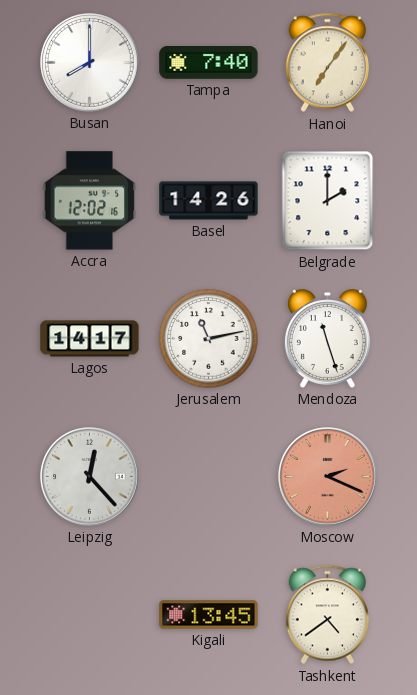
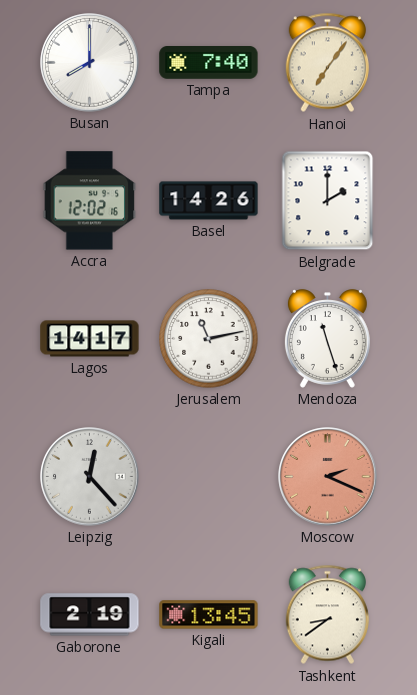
Gaborone: none -> 2:19
Tashkent: 4:39 -> 8:39
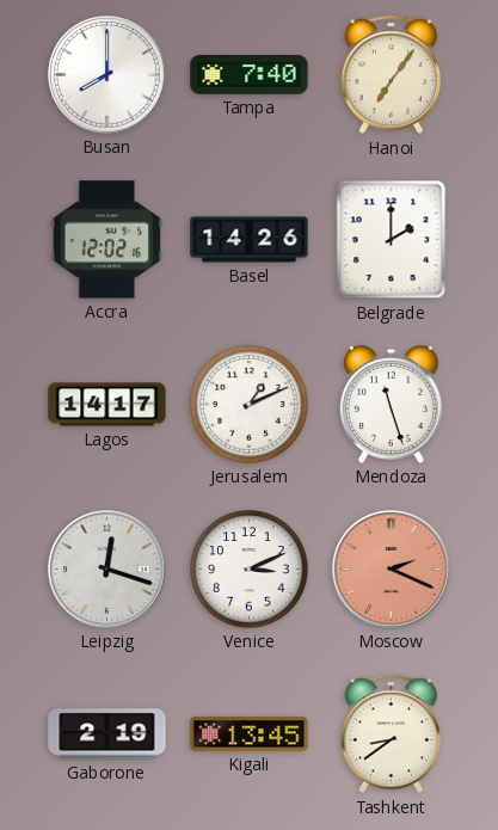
Jerusalem: 11:13 -> 1:11
Leipzig: 12:23 -> 12:18
Venice: none -> 3:11
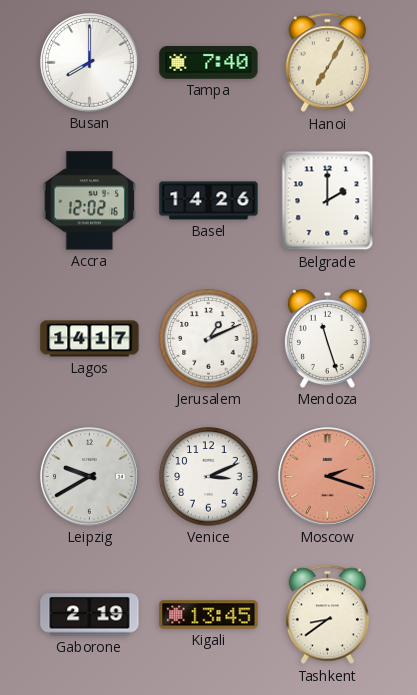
Hanoi: 7:06 -> 7:05
Leipzig: 12:18 -> 9:40
Moscow: 2:19 -> 2:18
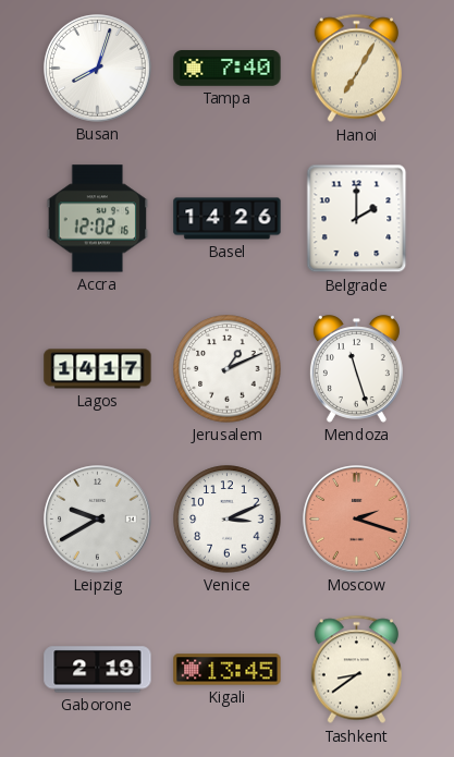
Busan: 8:00 -> 8:03
